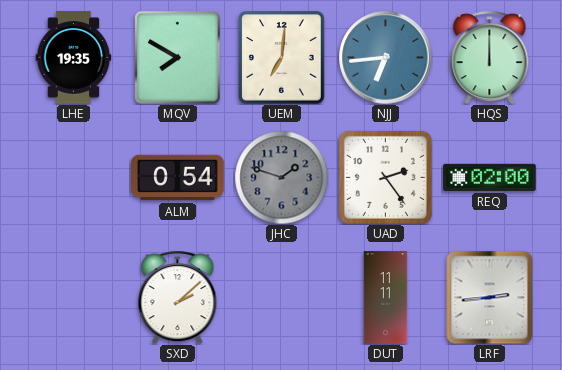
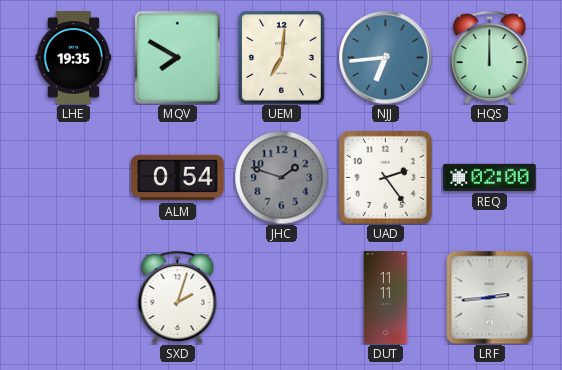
SXD: 2:08 -> 2:03
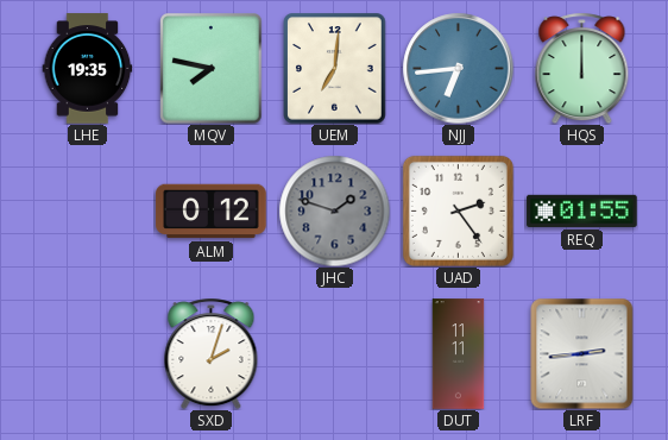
MQV: 7:50 -> 7:47
ALM: 0:54 -> 0:12
REQ: 02:00 -> 01:55
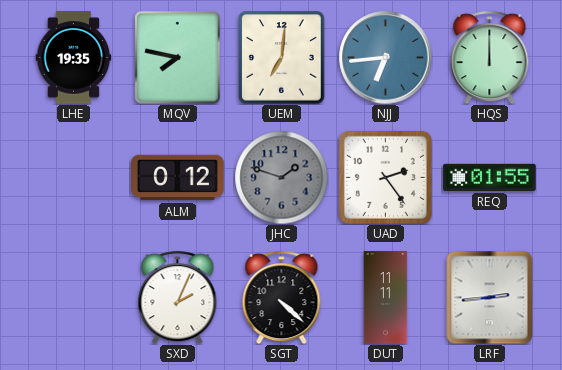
SXD: 2:03 -> 2:04
SGT: none -> 4:22
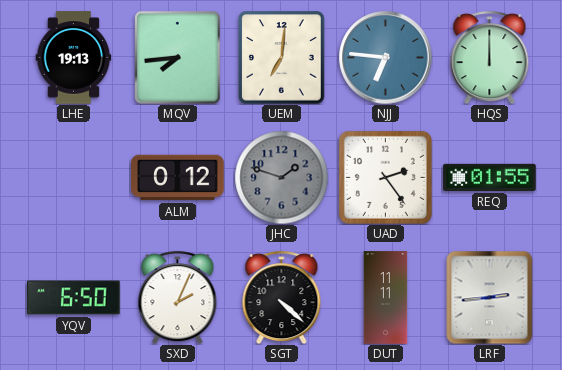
LHE: 19:35 -> 19:13
MQV: 7:47 -> 7:44
NJJ: 6:44 -> 6:46
YQV: none -> 6:50
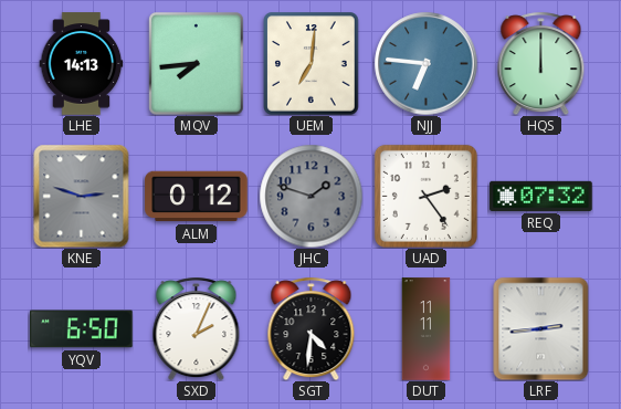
LHE: 19:13 -> 14:13
KNE: none -> 2:48
REQ: 01:55 -> 07:32
SGT: 4:22 -> 4:31
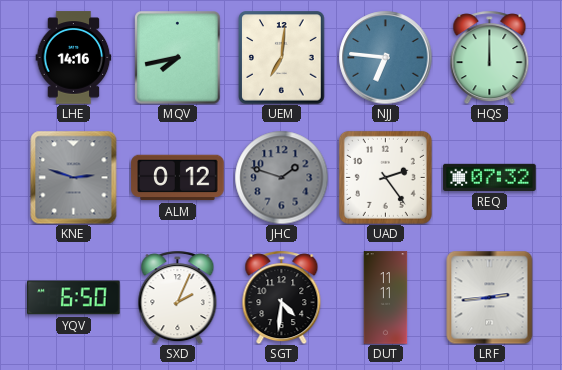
LHE: 14:13 -> 14:16
MQV: 7:44 -> 7:43
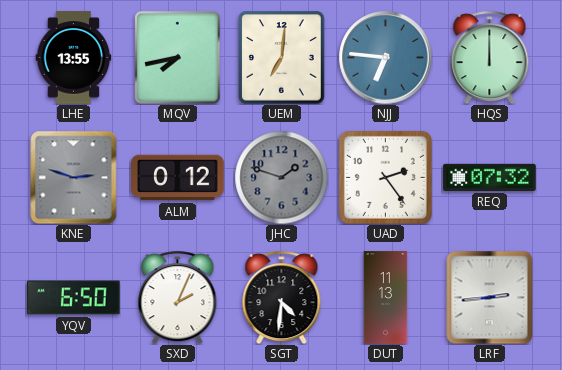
LHE: 14:16 -> 13:55
DUT: 11:11 -> 11:13
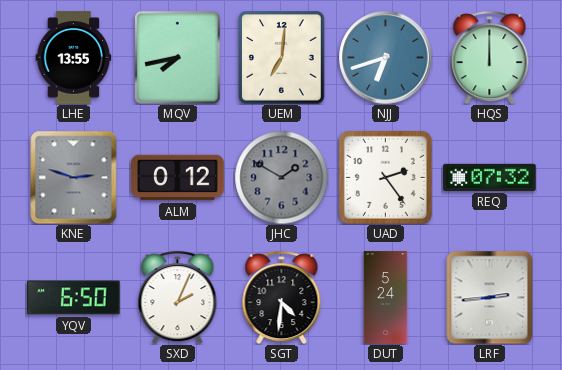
NJJ: 6:46 -> 6:42
JHC: 1:48 -> 1:50
DUT: 11:13 -> 5:24
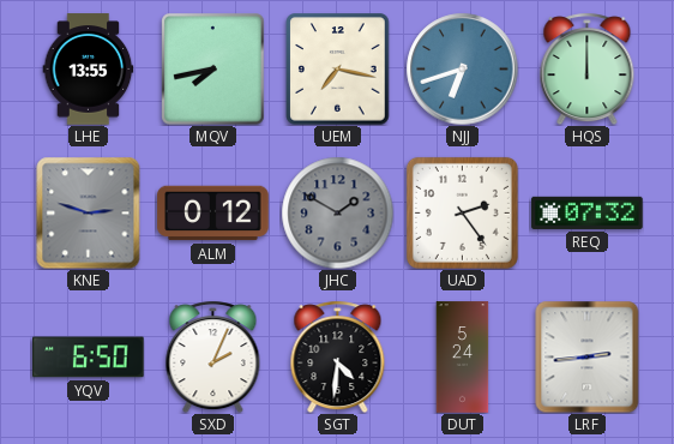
UEM: 7:01 -> 7:17
